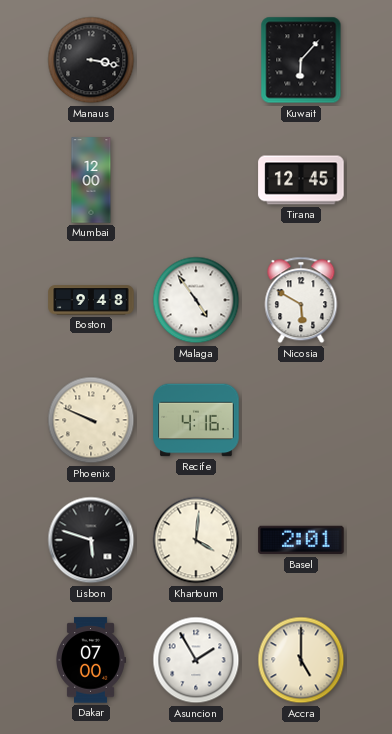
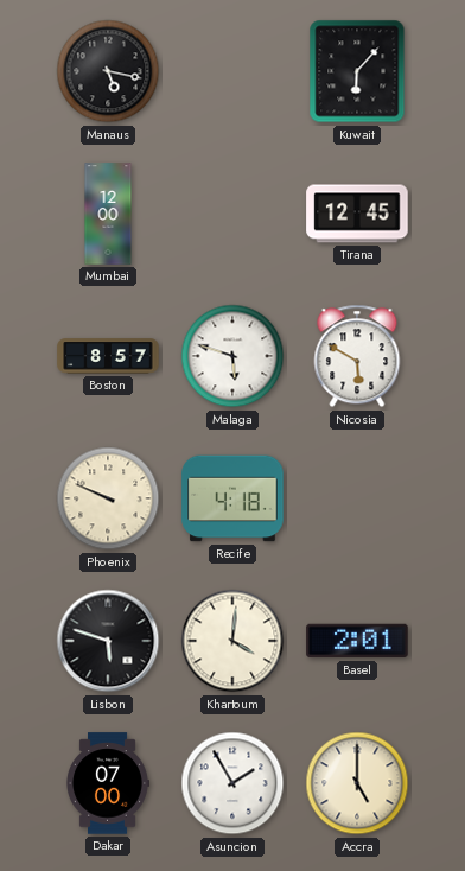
Manaus: 3:17 -> 5:17
Boston: 9:48 -> 8:57
Malaga: 4:54 -> 5:48
Recife: 4:16 -> 4:18
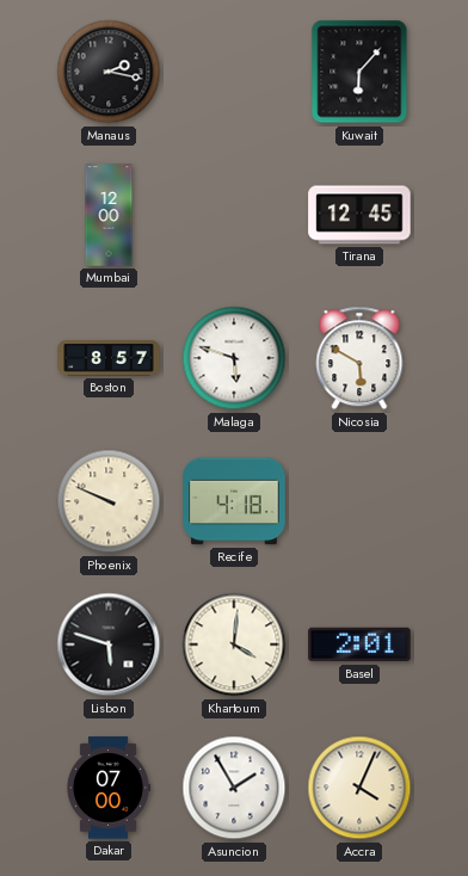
Manaus: 5:17 -> 2:17
Accra: 5:00 -> 4:04
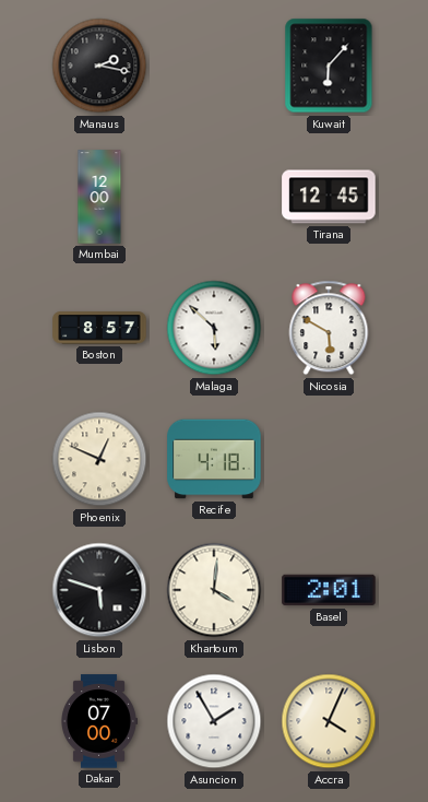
Malaga: 5:48 -> 5:52
Phoenix: 9:49 -> 12:49
